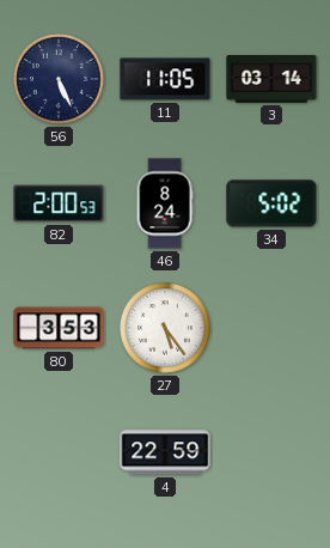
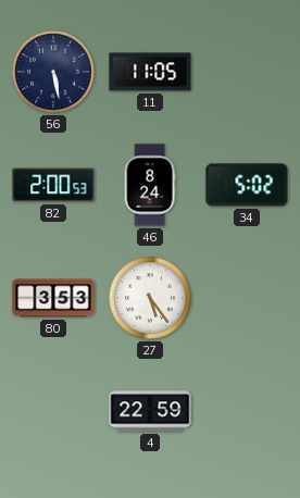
56: 5:26 -> 5:28
3: 03:14 -> none
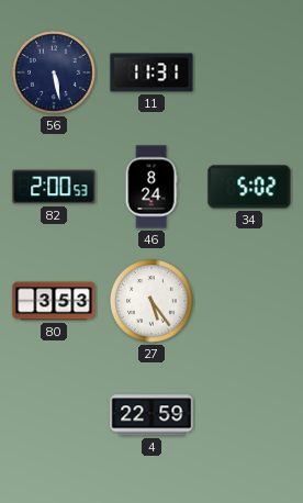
11: 11:05 -> 11:31
